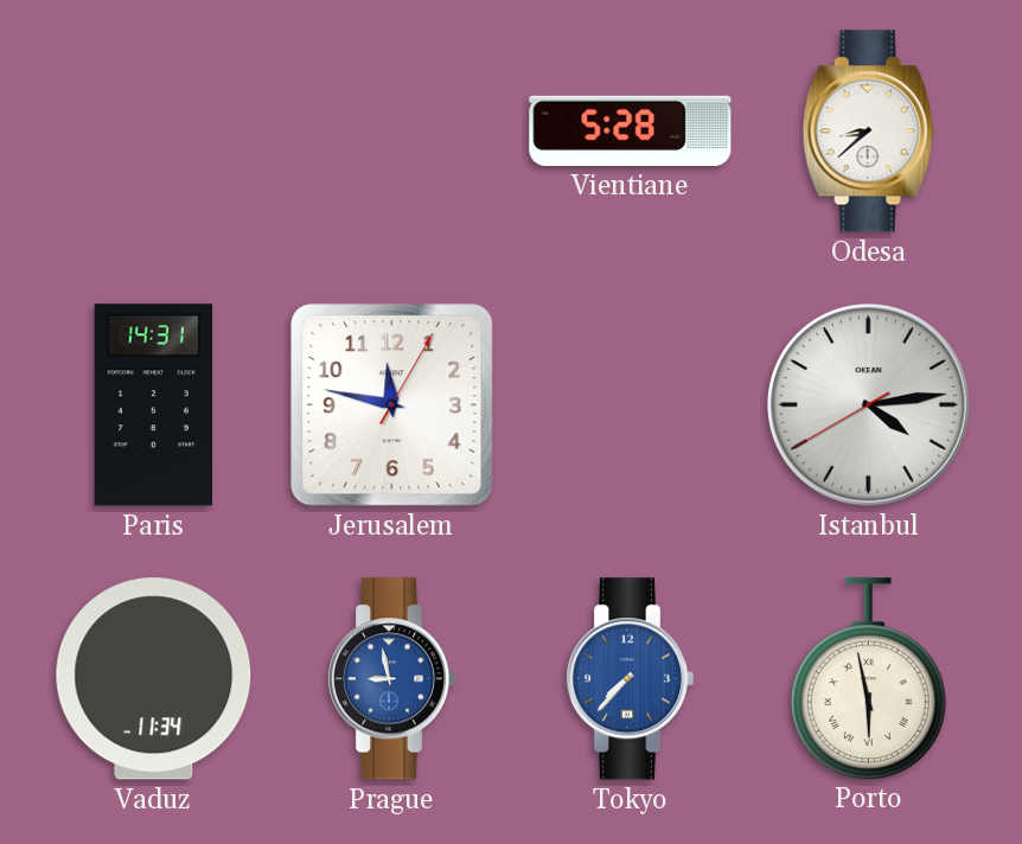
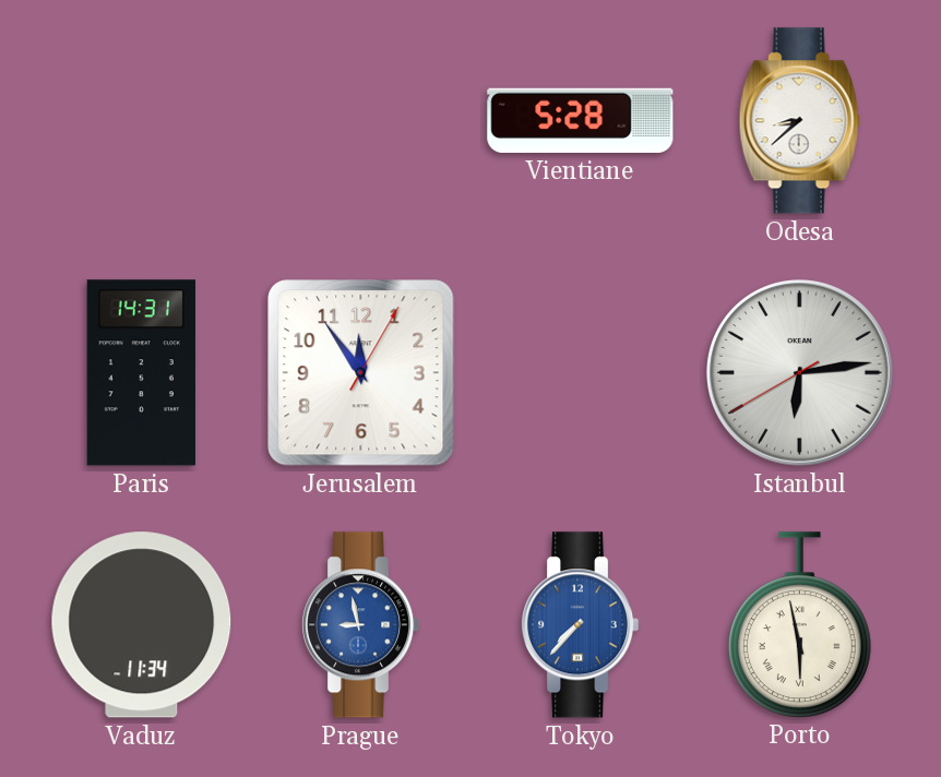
Jerusalem: 11:47 -> 11:54
Istanbul: 4:13 -> 6:13
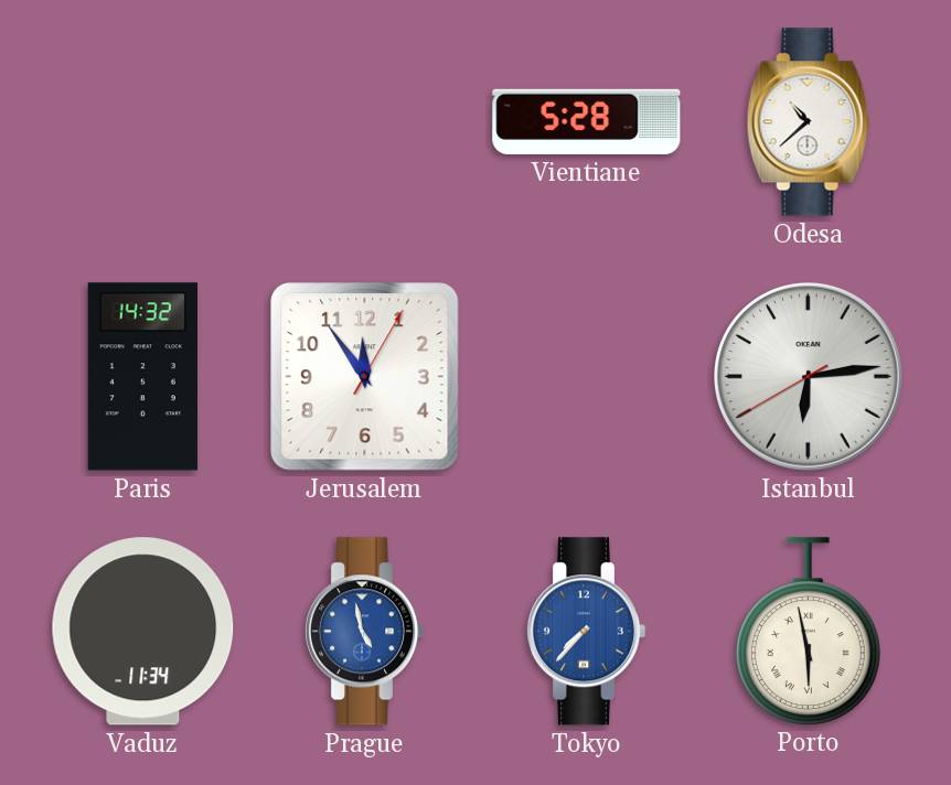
Odesa: 8:38 -> 10:38
Paris: 14:31 -> 14:32
Prague: 8:58 -> 4:58
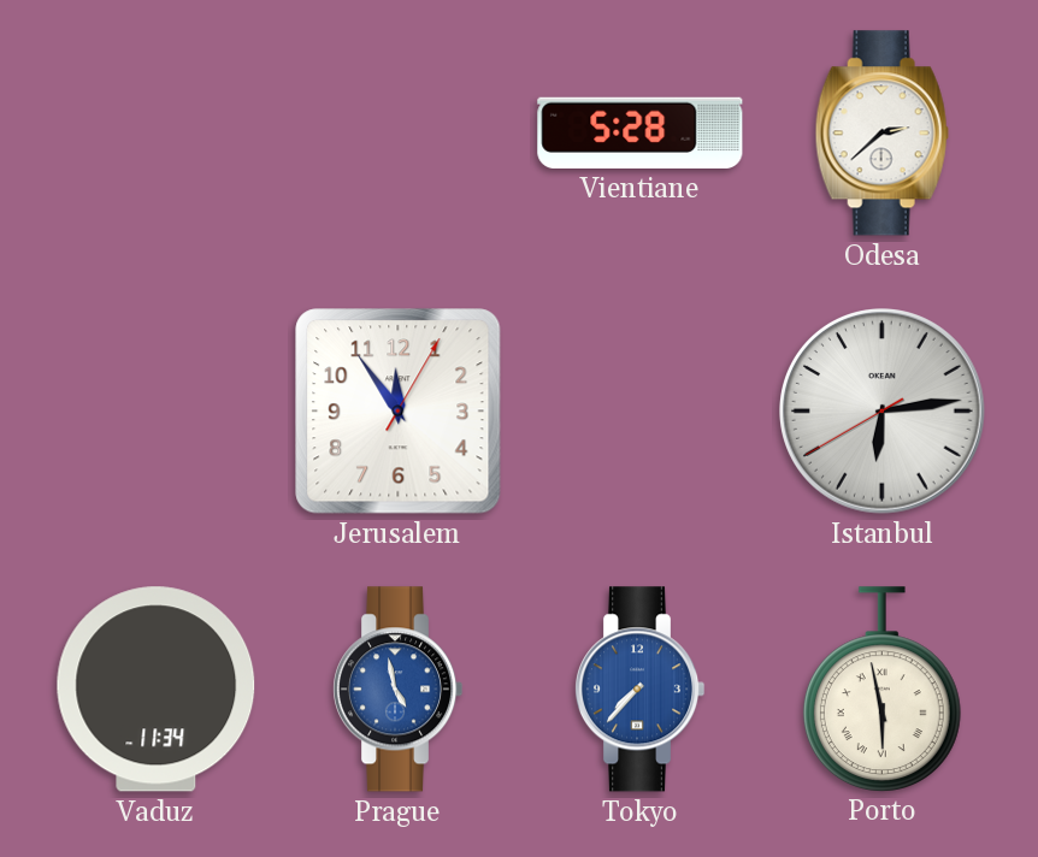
Odesa: 10:38 -> 2:38
Paris: 14:32 -> none
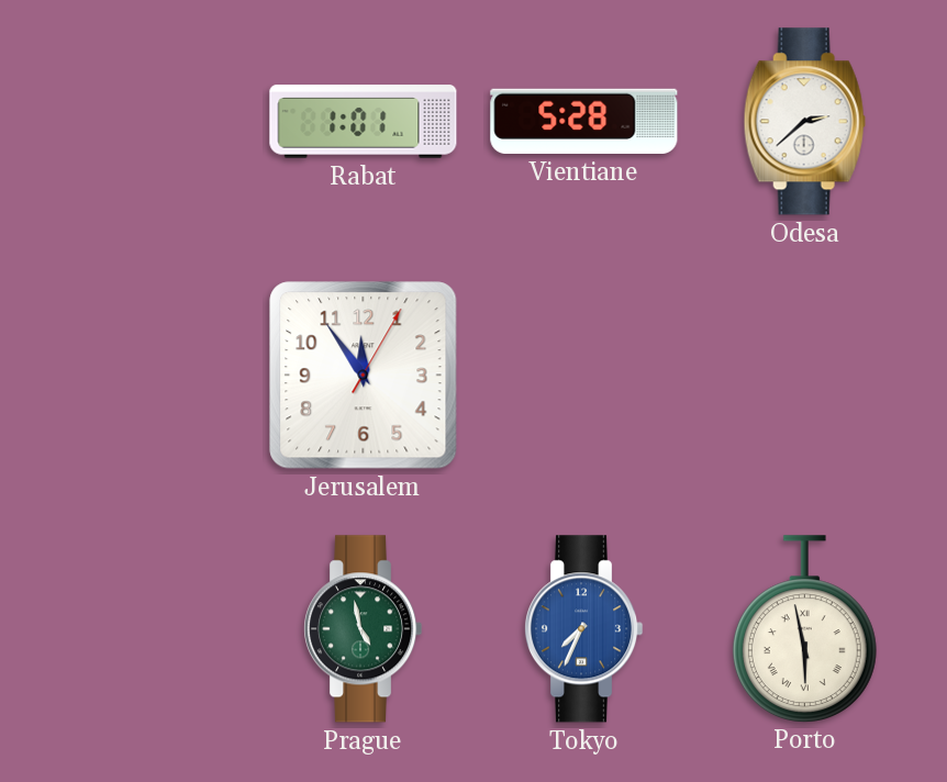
Rabat: none -> 1:01
Istanbul: 6:13 -> none
Vaduz: 11:34 -> none
Prague dial: blue -> green
Tokyo: 7:37 -> 7:34
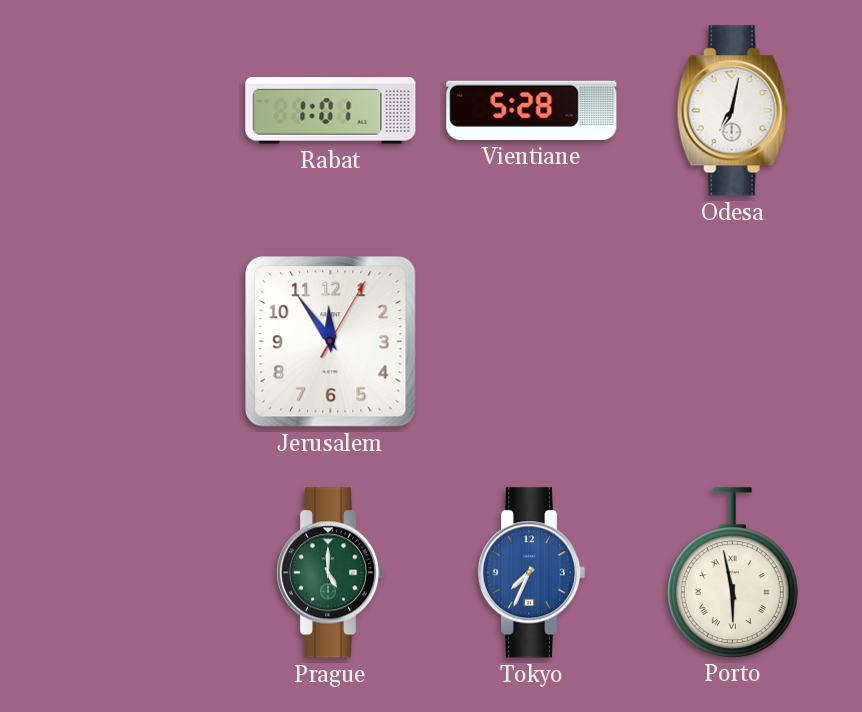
Odesa: 2:38 -> 7:02
Prague: 4:58 -> 5:00
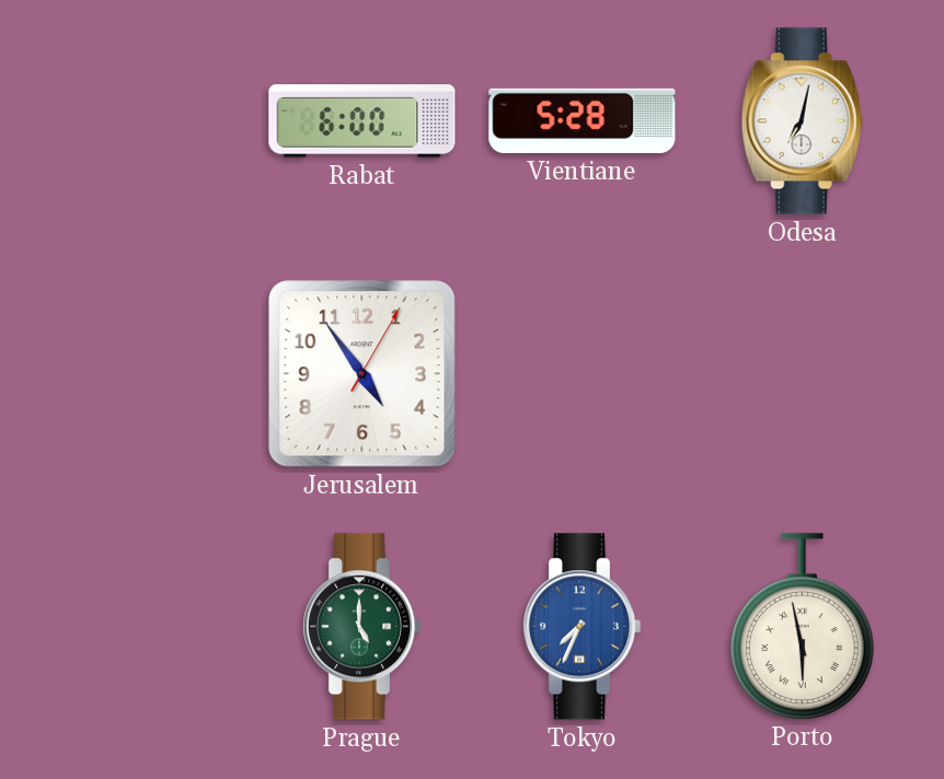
Rabat: 1:01 -> 6:00
Jerusalem: 11:54 -> 4:54
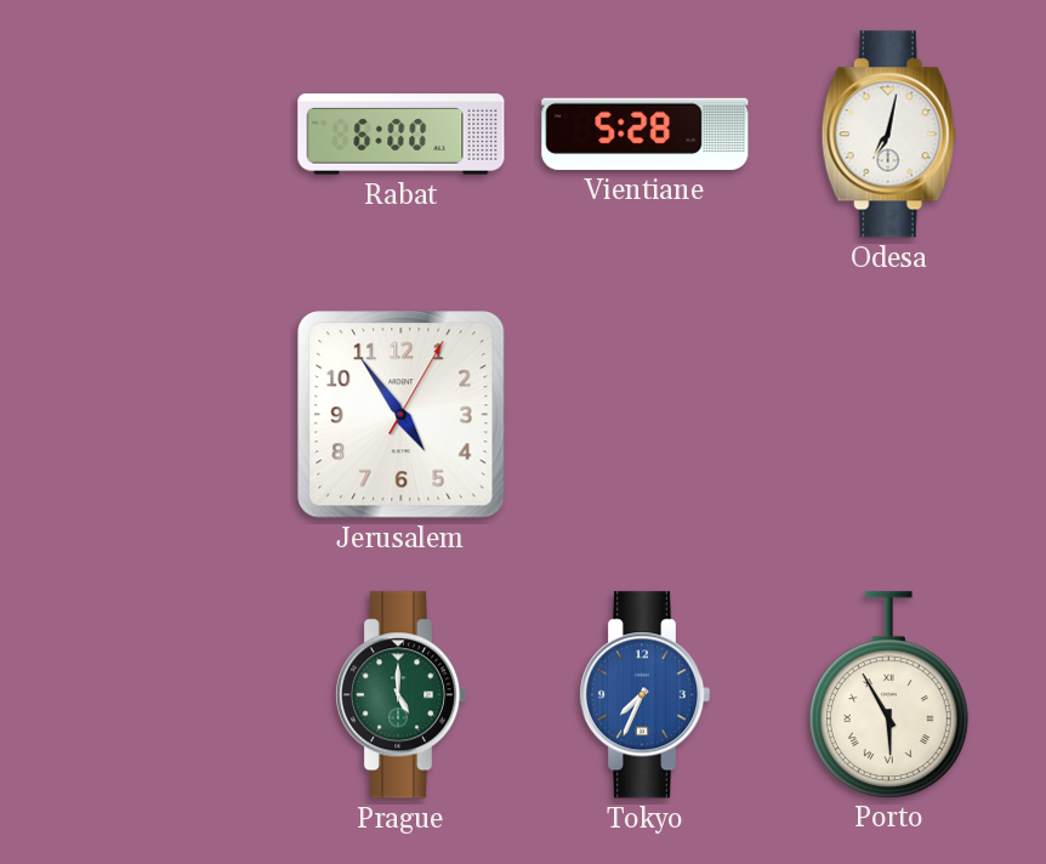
Porto: 5:58 -> 5:55
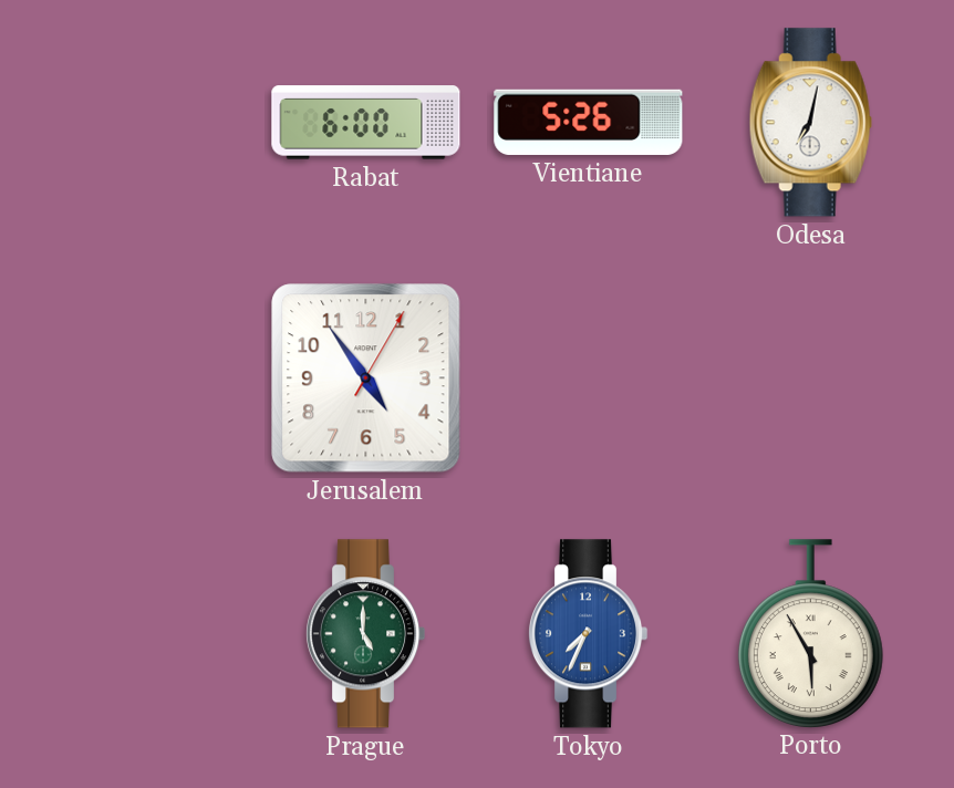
Vientiane: 5:28 -> 5:26
